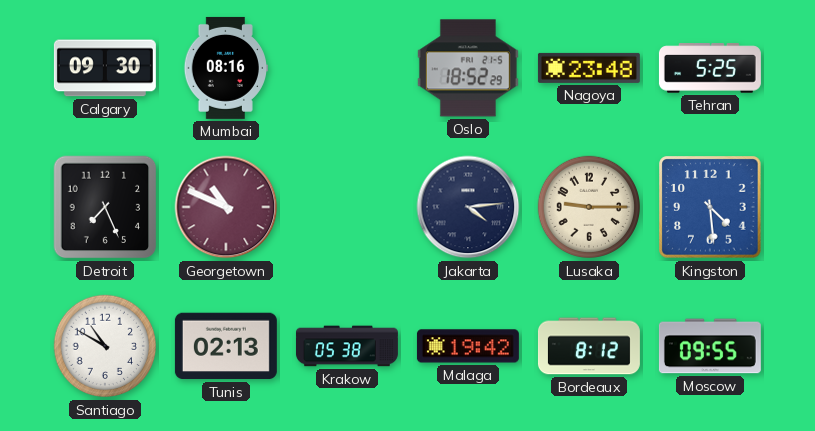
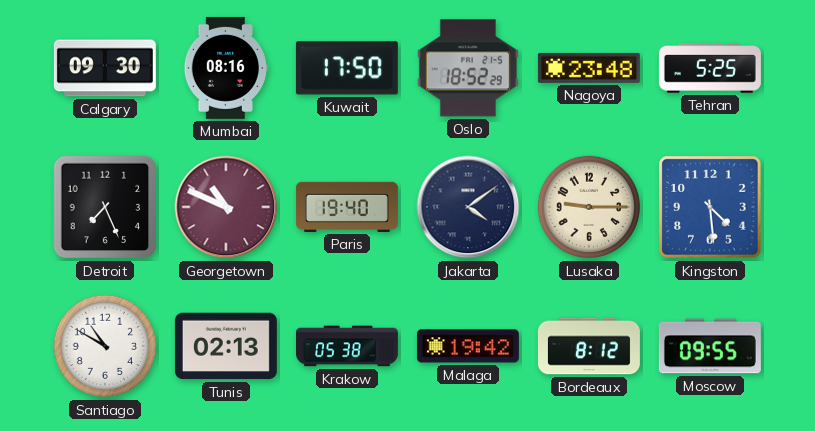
Kuwait: none -> 17:50
Paris: none -> 19:40
Jakarta: 4:14 -> 4:09
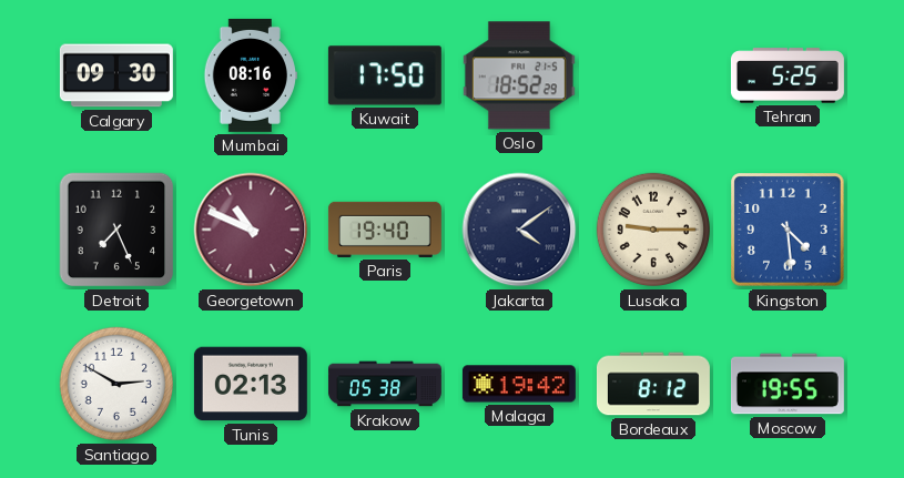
Nagoya: 23:48 -> none
Santiago: 10:50 -> 2:50
Moscow: 09:55 -> 19:55
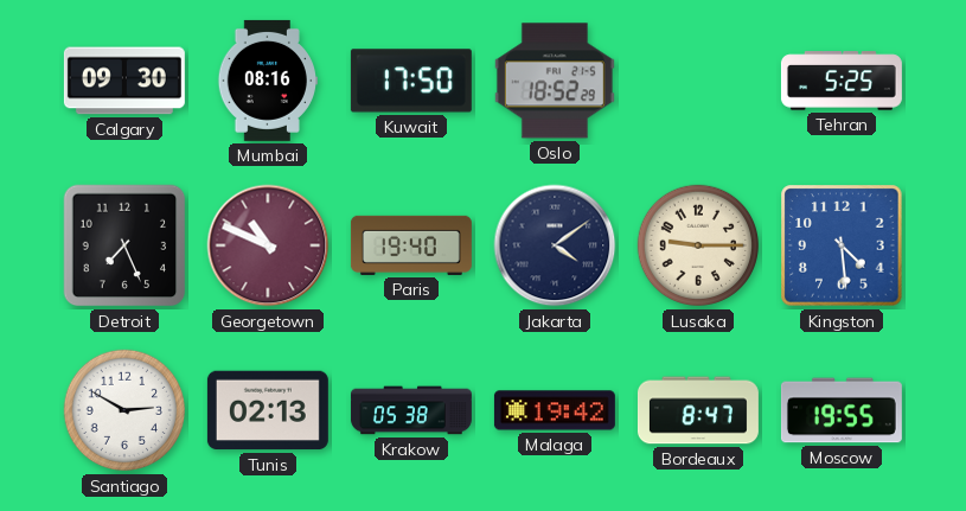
Bordeaux: 8:12 -> 8:47
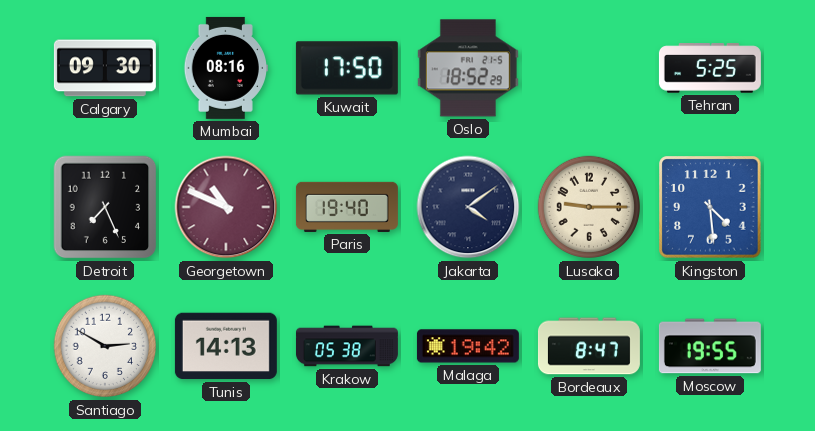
Tunis: 02:13 -> 14:13
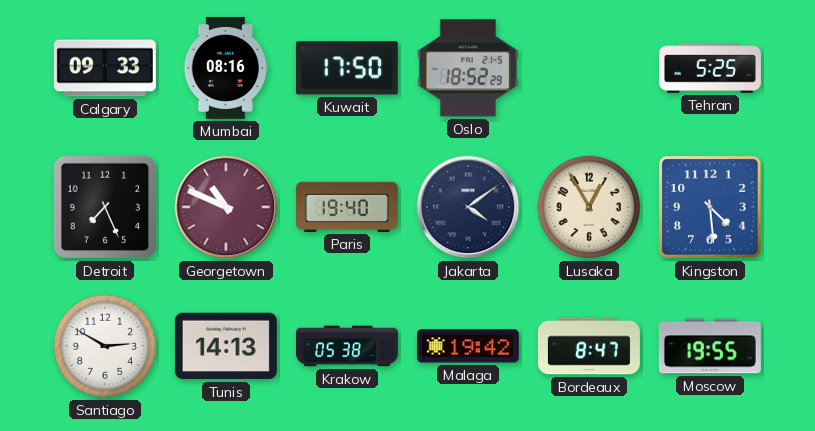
Calgary: 09:30 -> 09:33
Lusaka: 9:15 -> 12:55
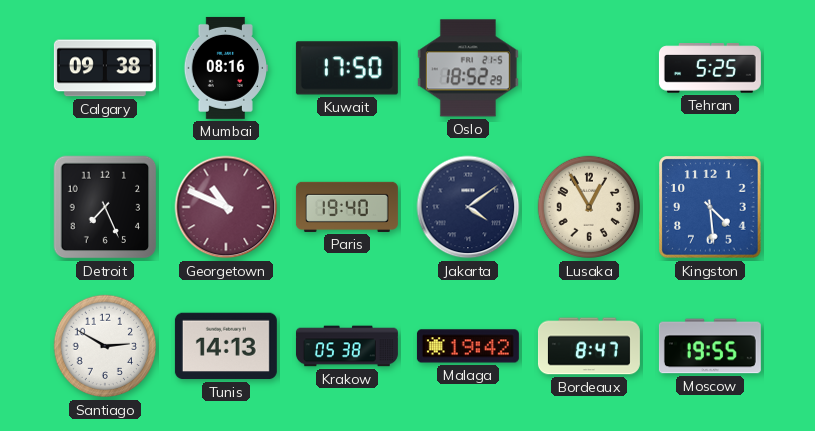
Calgary: 09:33 -> 09:38
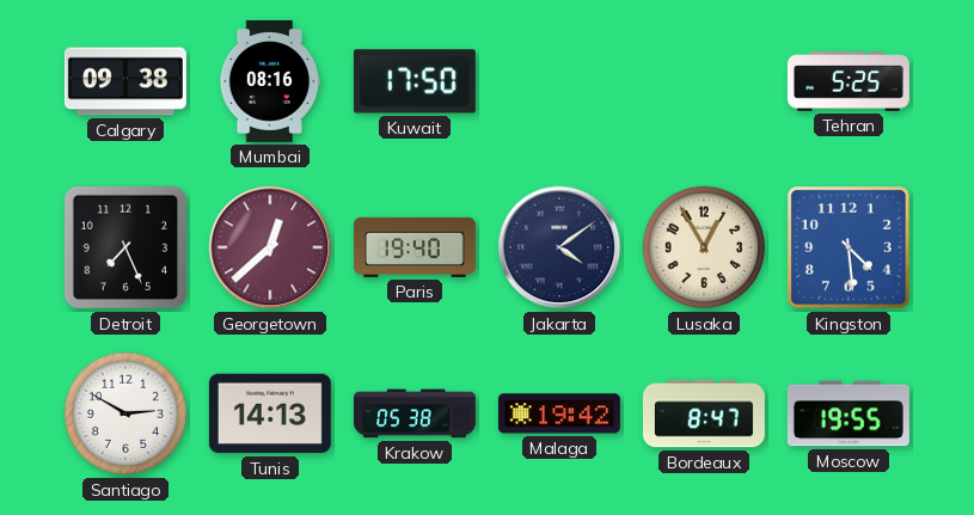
Oslo: 18:52 -> none
Georgetown: 10:49 -> 12:38
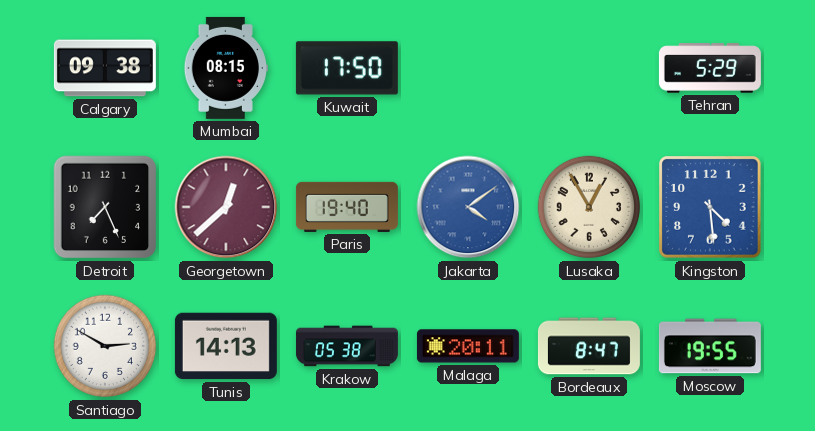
Mumbai: 08:16 -> 08:15
Tehran: 5:25 -> 5:29
Jakarta dial: navy -> blue
Malaga: 19:42 -> 20:11
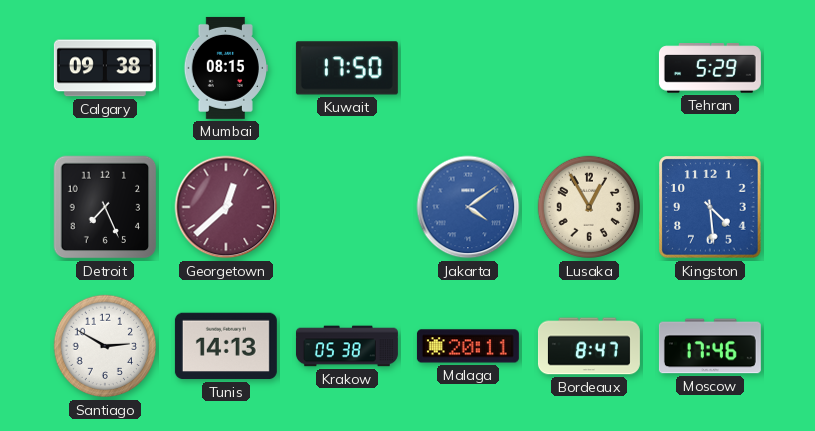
Paris: 19:40 -> none
Moscow: 19:55 -> 17:46
